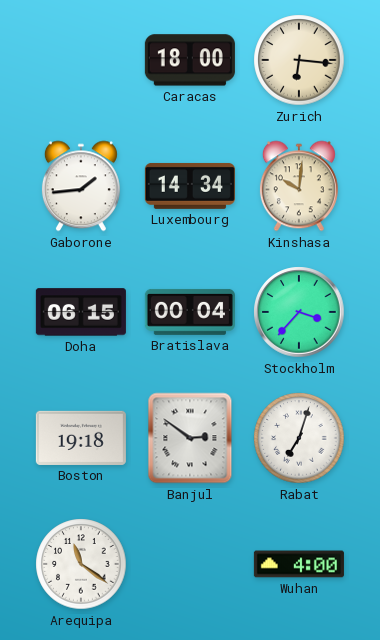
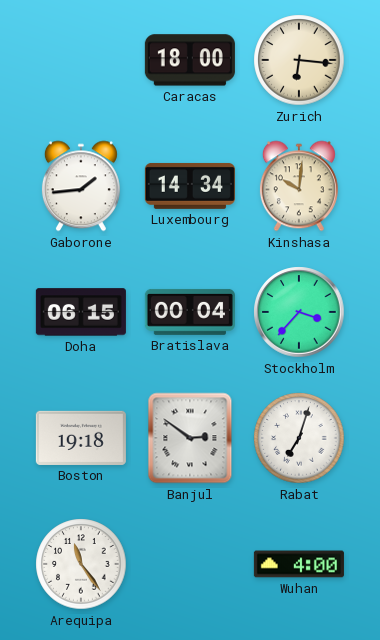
Arequipa: 11:21 -> 11:24
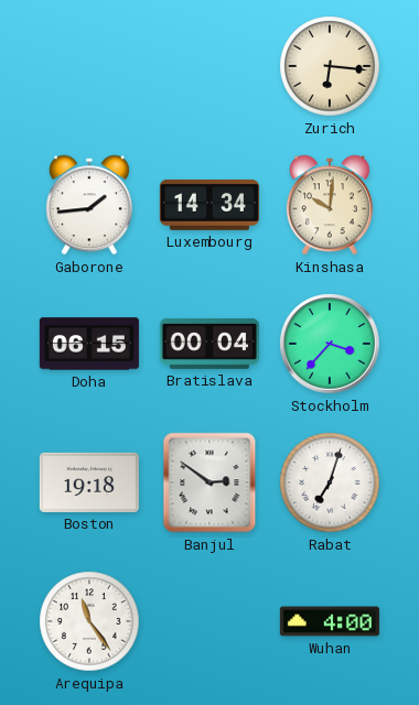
Caracas: 18:00 -> none
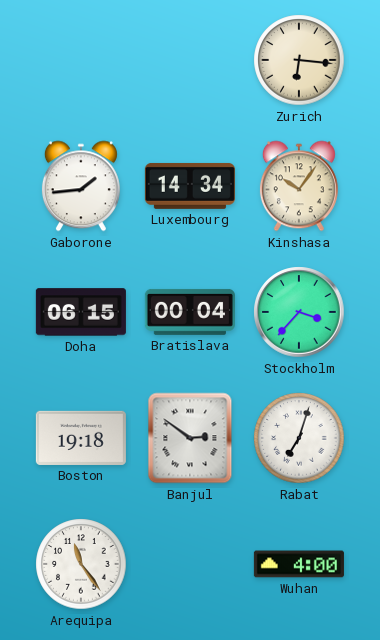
Kinshasa: 10:01 -> 10:06
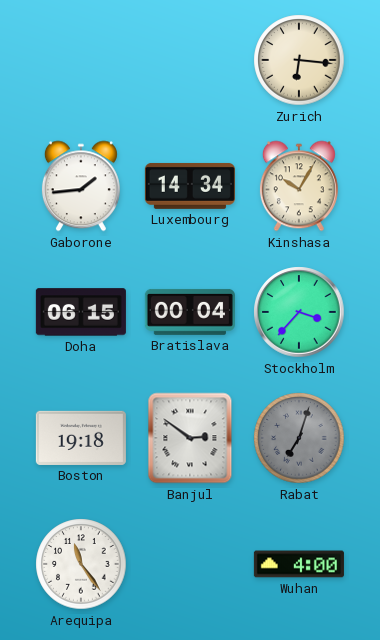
Kinshasa: 10:06 -> 10:05
Rabat dial: white -> grey
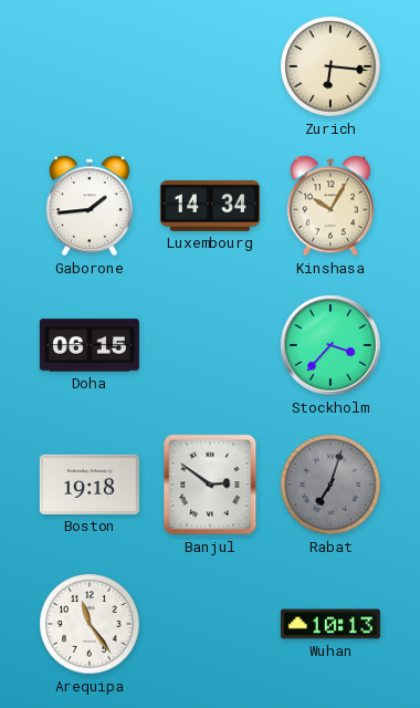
Bratislava: 00:04 -> none
Wuhan: 4:00 -> 10:13
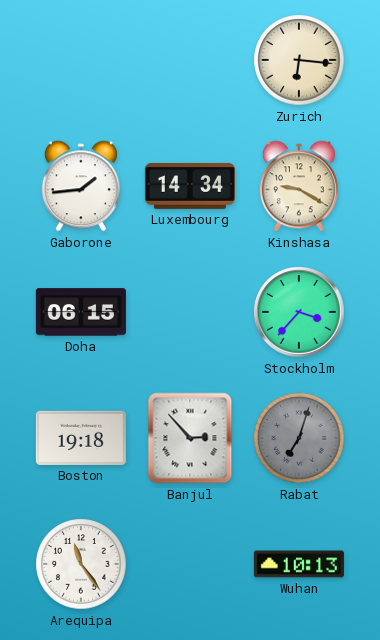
Kinshasa: 10:05 -> 9:20
Banjul: 2:51 -> 2:53
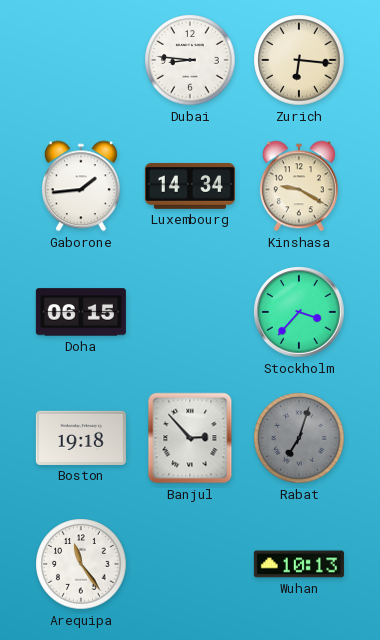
Dubai: none -> 8:46
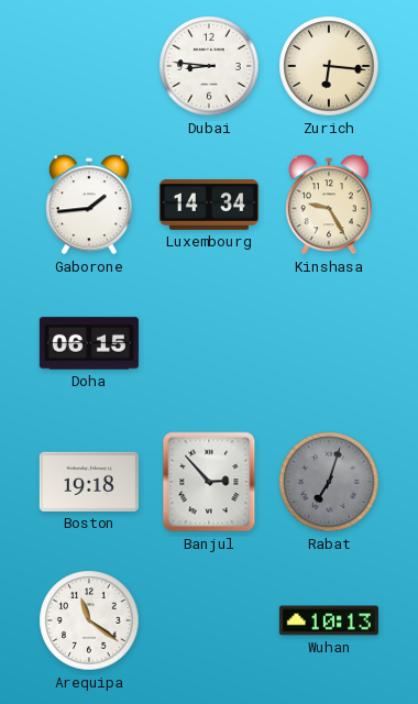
Kinshasa: 9:20 -> 9:25
Stockholm: 3:37 -> none
Arequipa: 11:24 -> 11:21
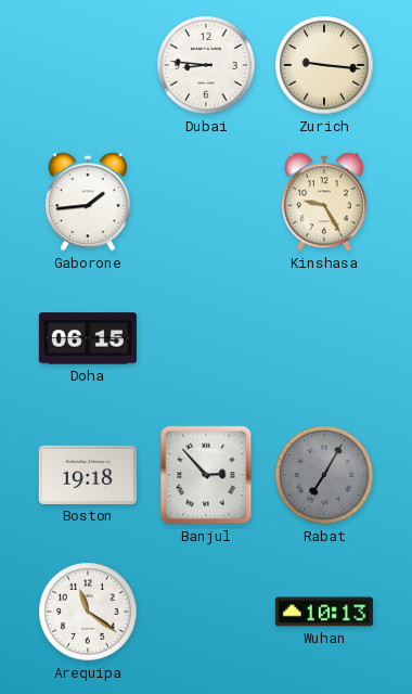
Zurich: 6:16 -> 9:16
Luxembourg: 14:34 -> none
Rabat: 7:03 -> 7:05
